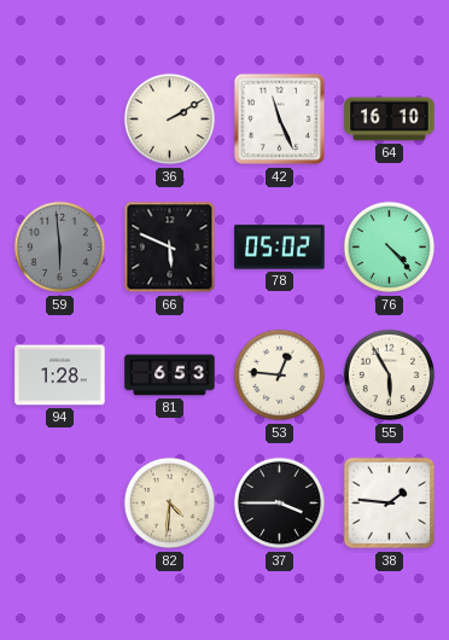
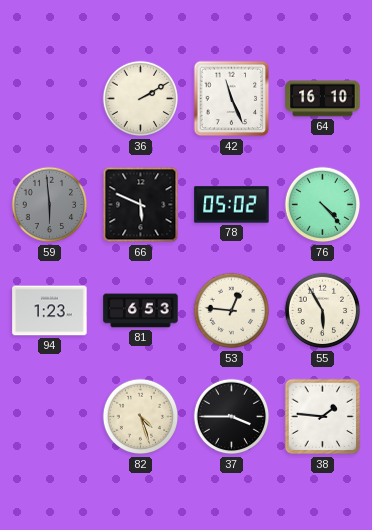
94: 1:28 -> 1:23
82: 4:31 -> 4:27
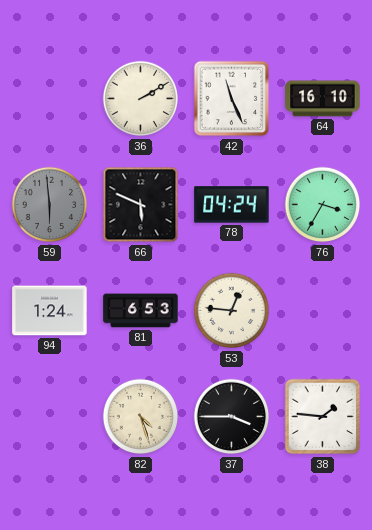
78: 05:02 -> 04:24
76: 4:23 -> 3:35
94: 1:23 -> 1:24
55: 5:55 -> none
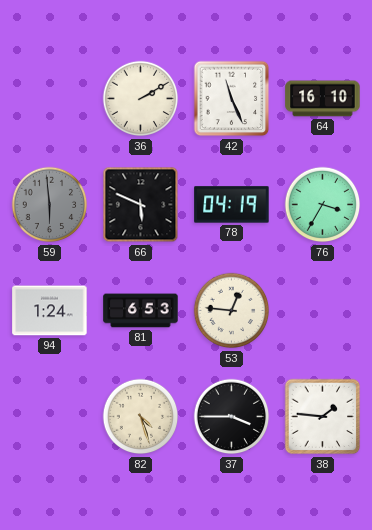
78: 04:24 -> 04:19
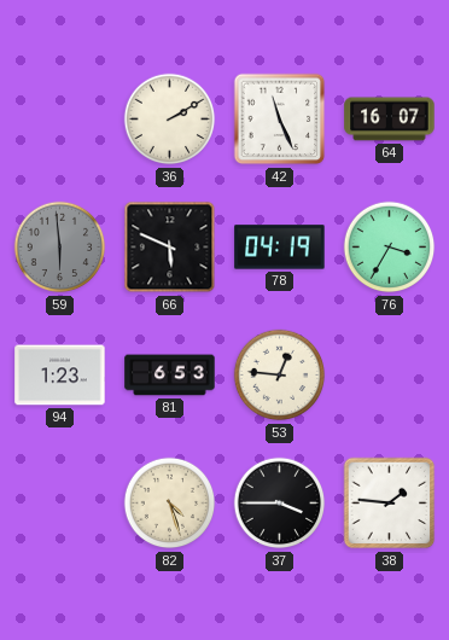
64: 16:10 -> 16:07
94: 1:24 -> 1:23
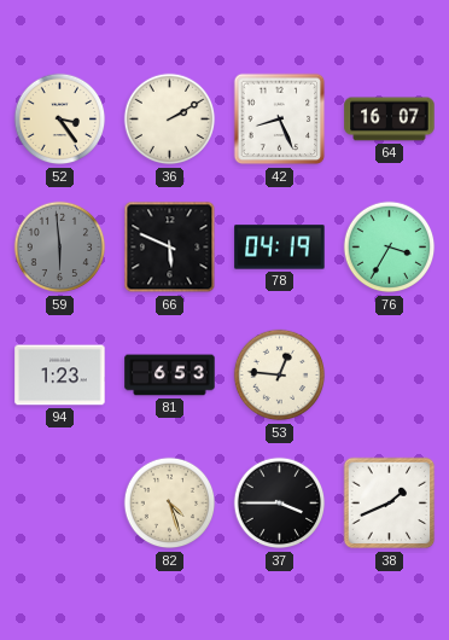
52: none -> 3:24
42: 11:26 -> 8:26
38: 1:46 -> 1:41
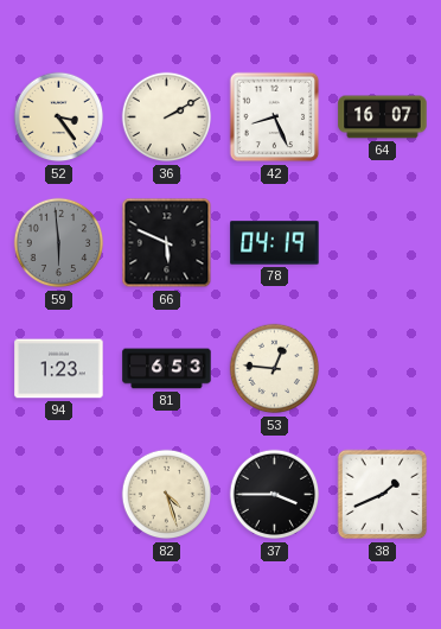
76: 3:35 -> none
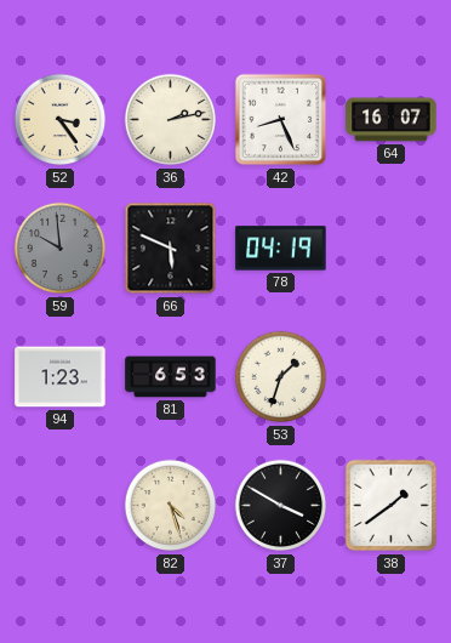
36: 2:10 -> 2:13
59: 5:59 -> 9:59
53: 12:46 -> 1:33
37: 3:45 -> 3:50
38: 1:41 -> 1:39
